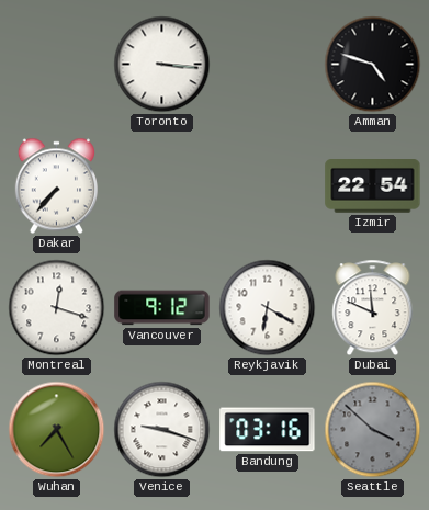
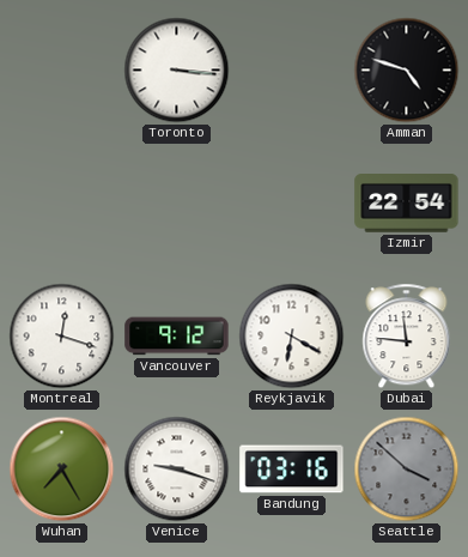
Dakar: 7:37 -> none
Dubai: 11:49 -> 11:46
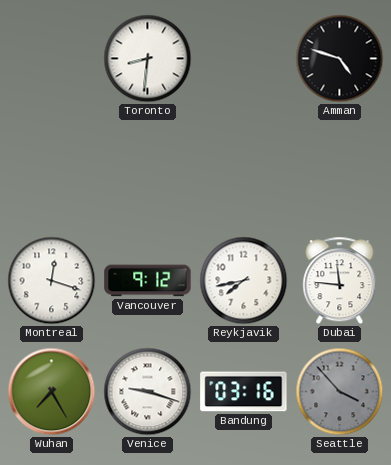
Toronto: 3:16 -> 8:31
Izmir: 22:54 -> none
Reykjavik: 6:20 -> 7:43
Seattle: 3:52 -> 3:53
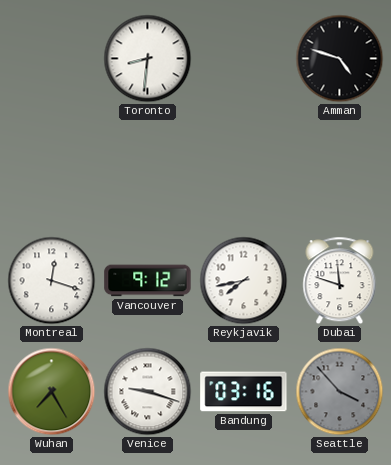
Dubai: 11:46 -> 11:48
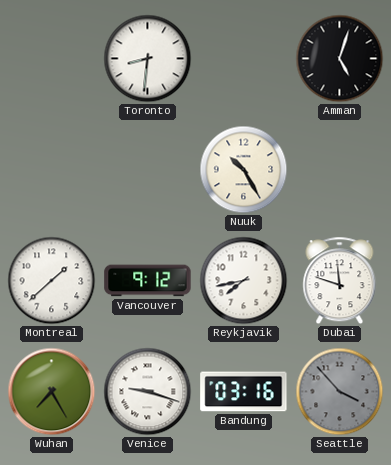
Amman: 4:48 -> 5:03
Nuuk: none -> 10:25
Montreal: 12:18 -> 1:38
